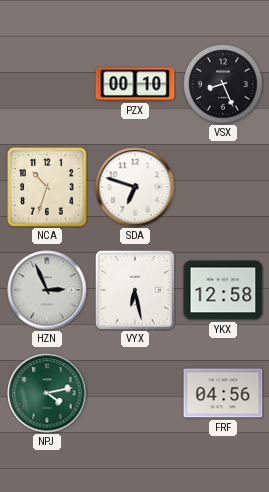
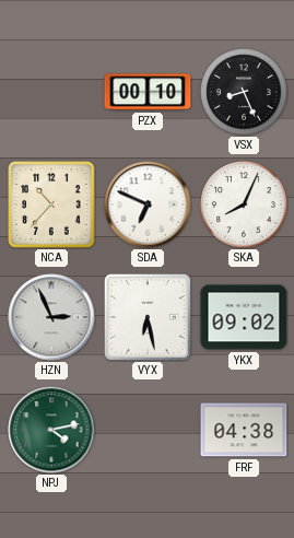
NCA: 10:33 -> 10:37
SDA: 6:48 -> 6:49
SKA: none -> 8:04
YKX: 12:58 -> 09:02
FRF: 04:56 -> 04:38
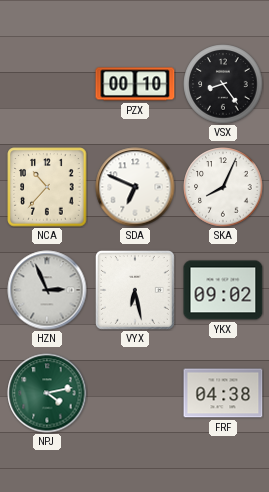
VSX: 8:26 -> 8:24
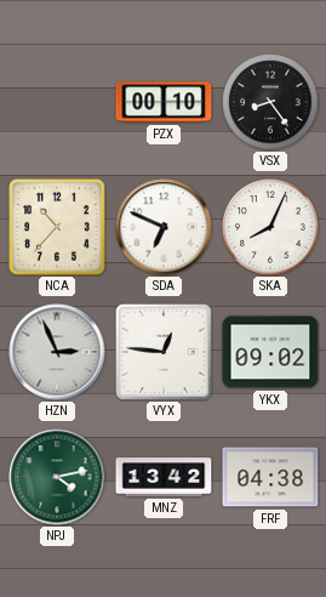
VYX: 6:28 -> 12:46
MNZ: none -> 13:42
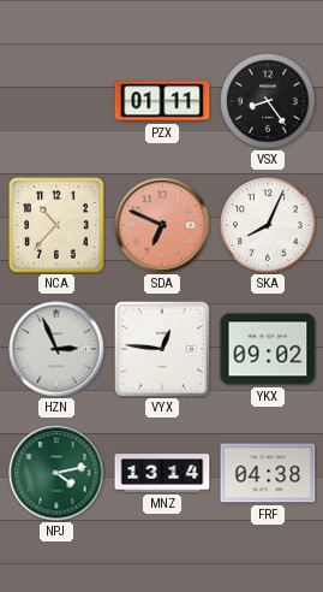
PZX: 00:10 -> 01:11
SDA dial: white -> salmon
MNZ: 13:42 -> 13:14
